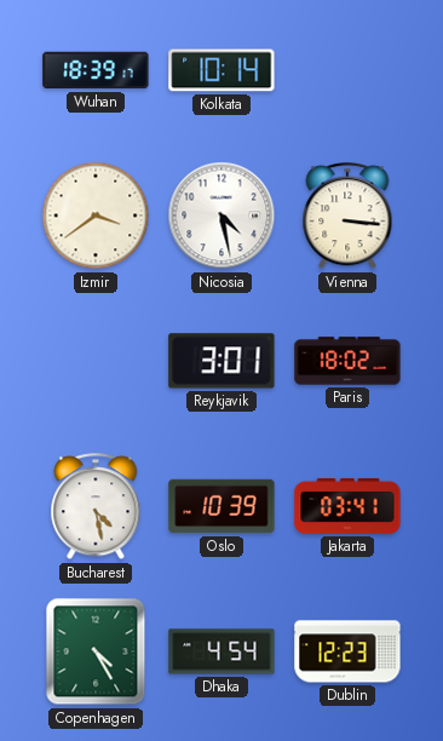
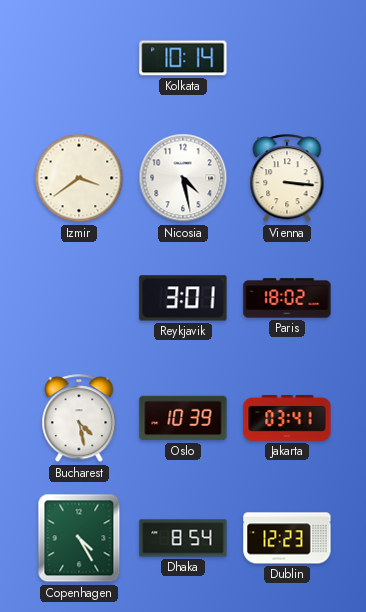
Wuhan: 18:39 -> none
Dhaka: 4:54 -> 8:54
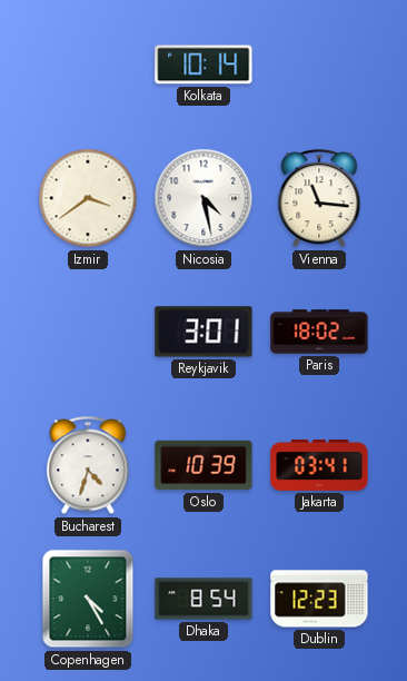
Vienna: 3:16 -> 11:16
Bucharest: 4:28 -> 4:33
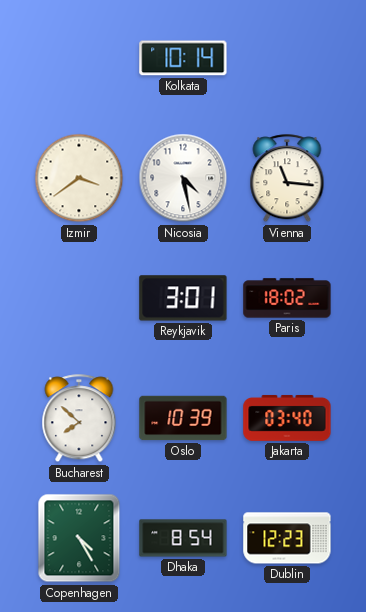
Bucharest: 4:33 -> 7:52
Jakarta: 03:41 -> 03:40
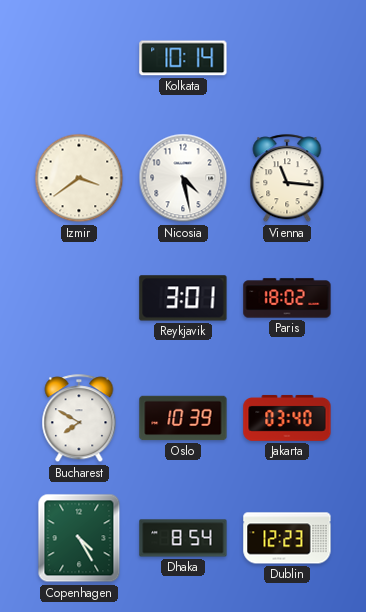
Bucharest: 7:52 -> 7:50
